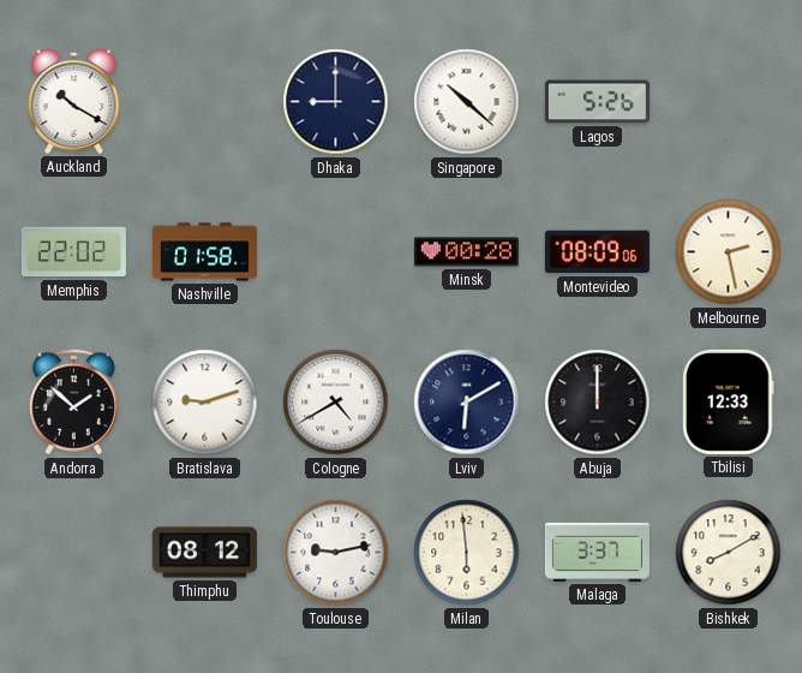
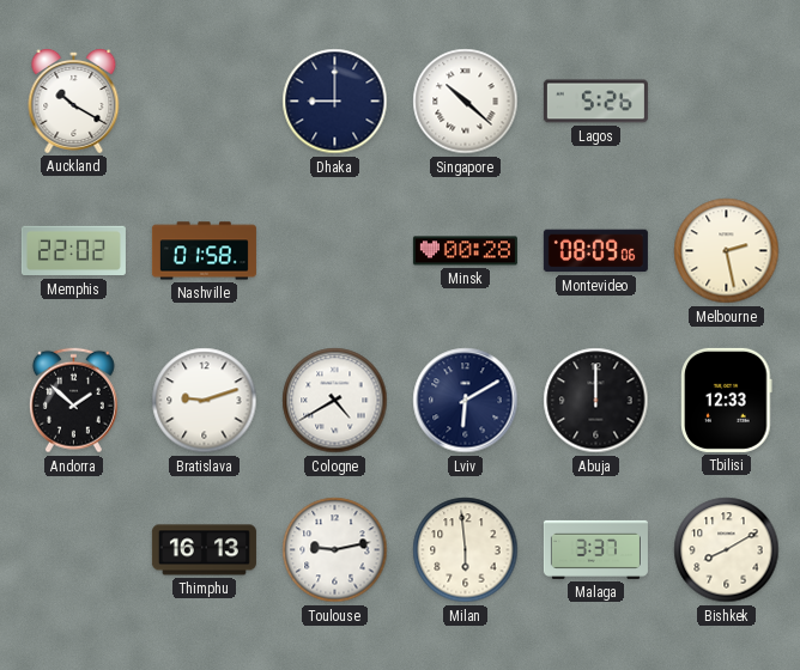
Thimphu: 08:12 -> 16:13
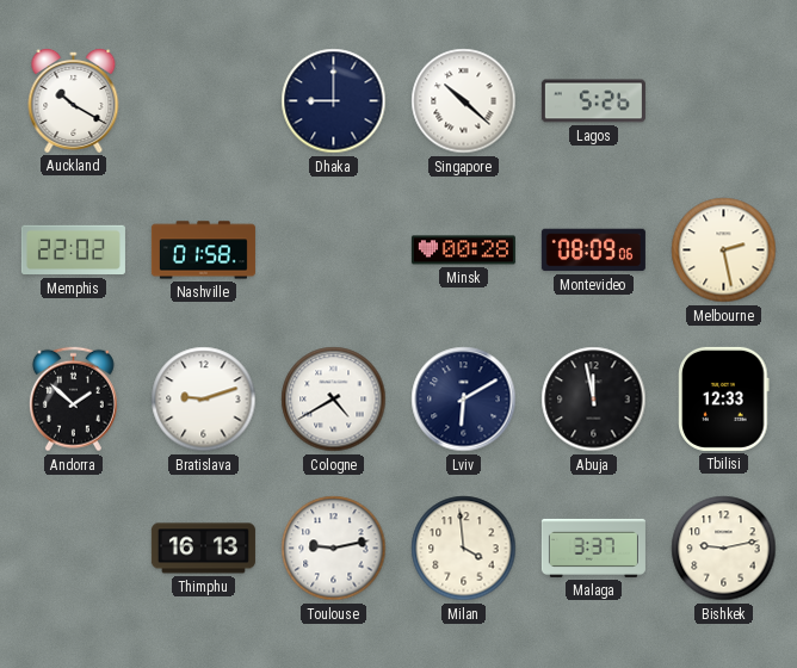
Abuja: 12:00 -> 11:58
Milan: 5:59 -> 3:59
Bishkek: 8:10 -> 9:13
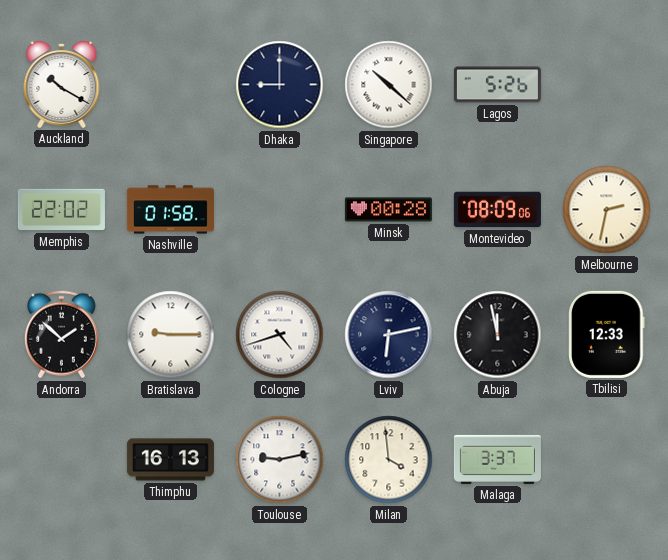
Melbourne: 2:28 -> 2:32
Bratislava: 9:12 -> 9:15
Cologne: 4:40 -> 4:42
Lviv: 6:10 -> 6:13
Bishkek: 9:13 -> none
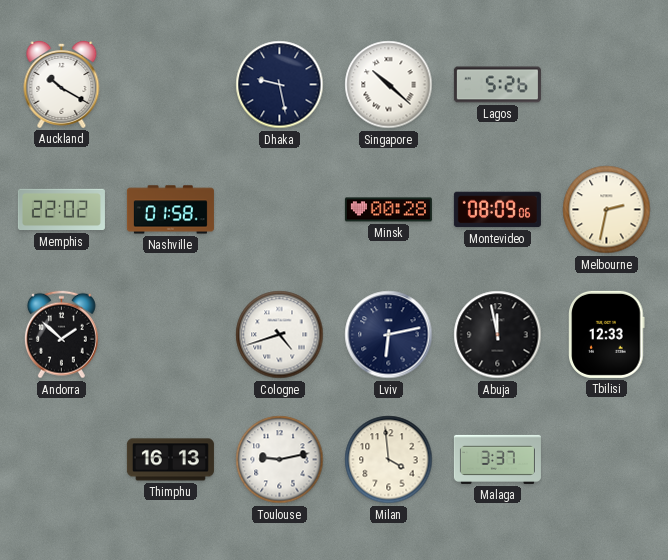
Dhaka: 9:00 -> 9:28
Bratislava: 9:15 -> none
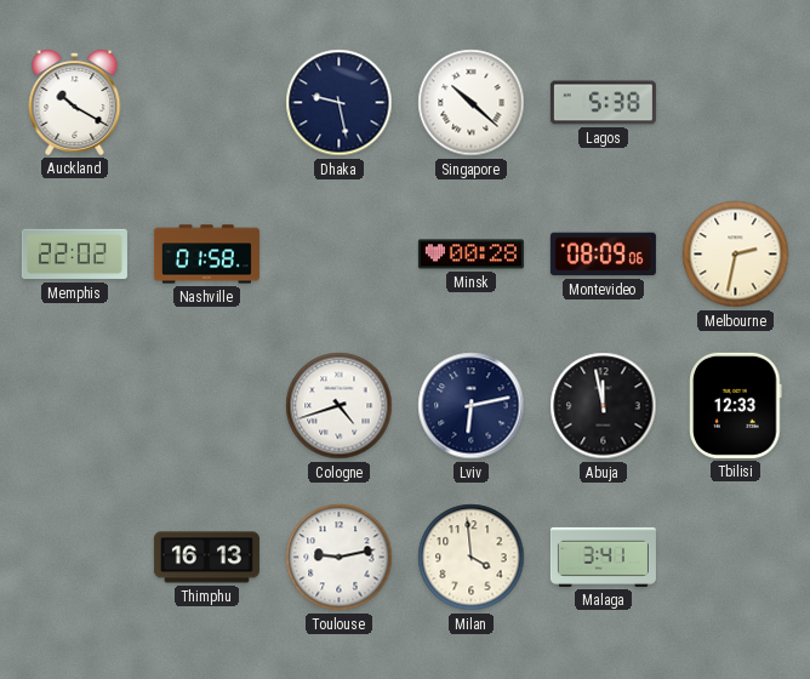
Lagos: 5:26 -> 5:38
Andorra: 1:52 -> none
Malaga: 3:37 -> 3:41
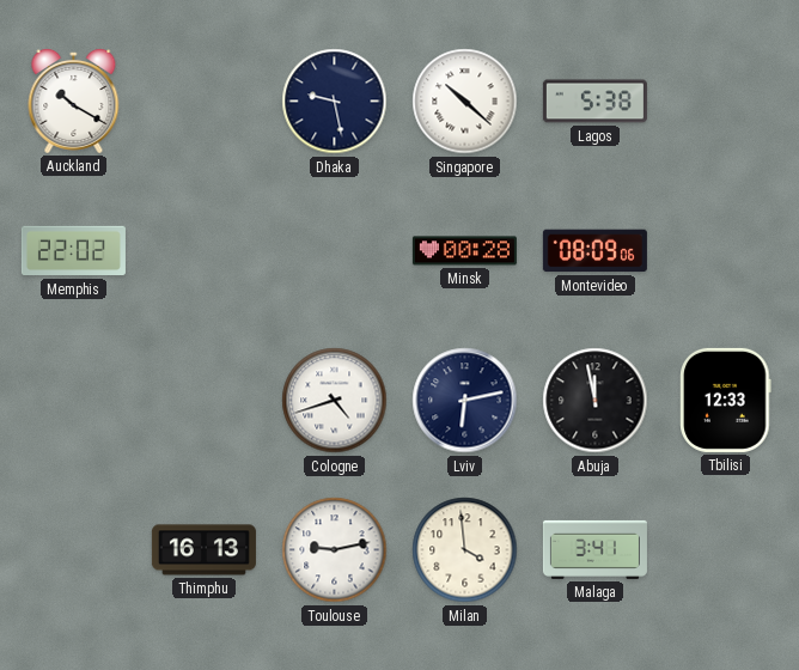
Nashville: 01:58 -> none
Melbourne: 2:32 -> none
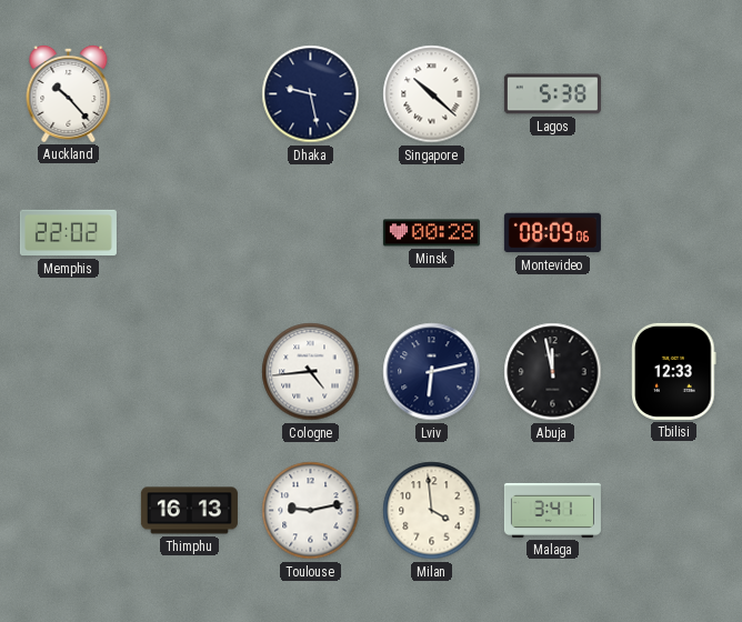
Auckland: 10:20 -> 10:23
Cologne: 4:42 -> 4:44
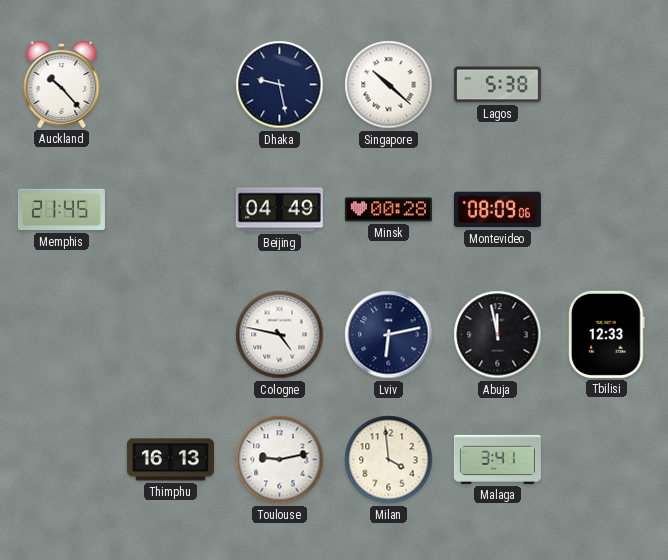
Memphis: 22:02 -> 21:45
Beijing: none -> 04:49
Cologne: 4:44 -> 4:47
